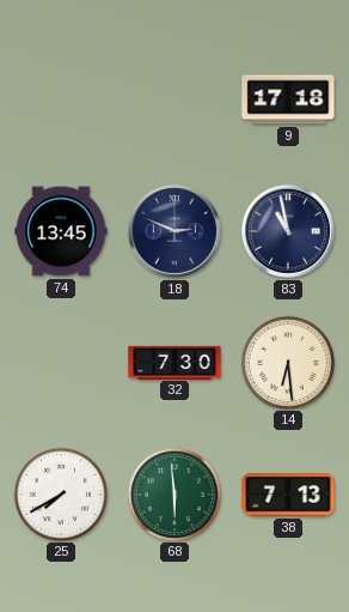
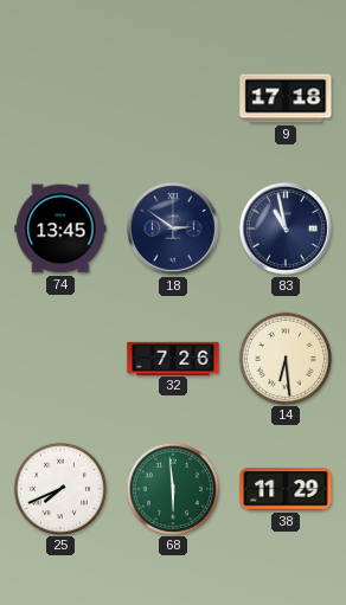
18: 2:49 -> 2:51
32: 7:30 -> 7:26
25: 7:40 -> 7:41
38: 7:13 -> 11:29
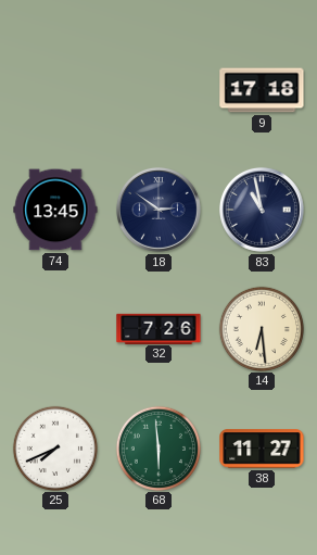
38: 11:29 -> 11:27
